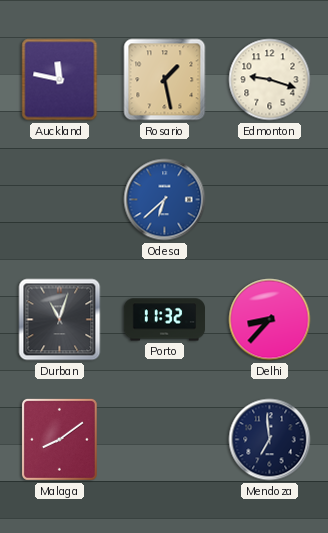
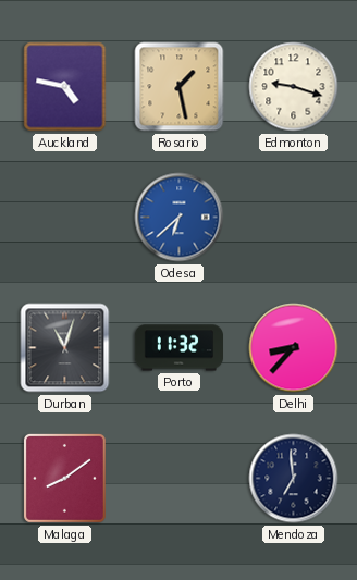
Auckland: 11:47 -> 4:47
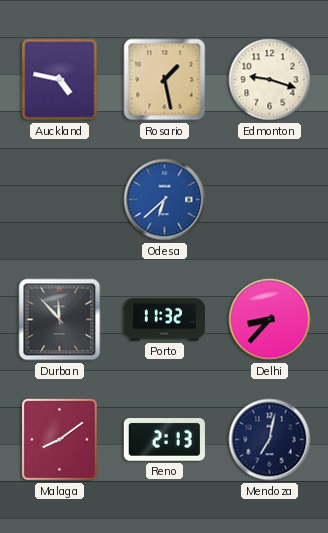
Durban: 11:03 -> 11:53
Reno: none -> 2:13
Mendoza: 6:59 -> 7:02
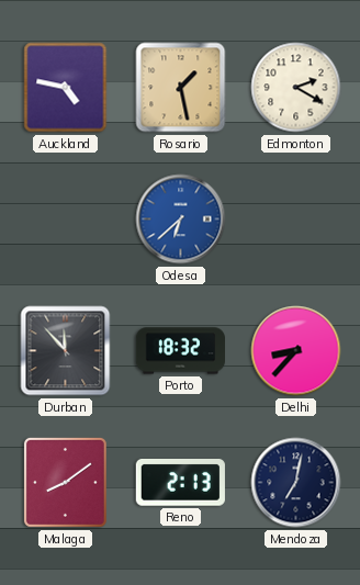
Edmonton: 9:18 -> 2:20
Porto: 11:32 -> 18:32
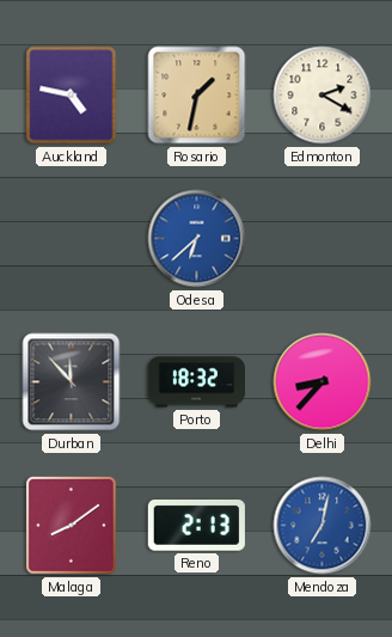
Rosario: 1:28 -> 1:32
Mendoza dial: navy -> blue
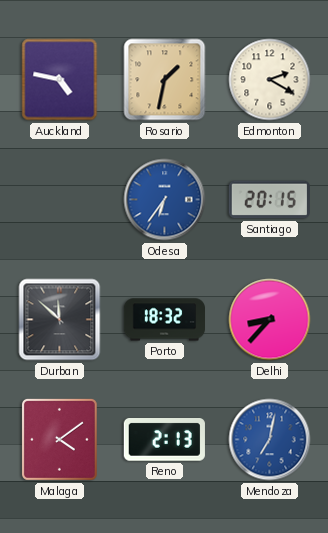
Odesa: 6:38 -> 6:36
Santiago: none -> 20:15
Durban: 11:53 -> 11:52
Malaga: 8:09 -> 4:09
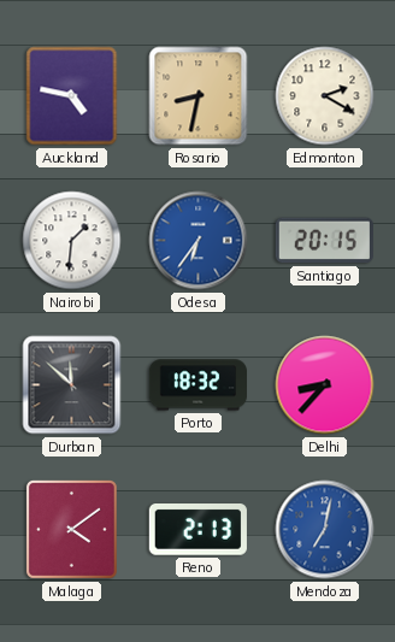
Rosario: 1:32 -> 8:32
Nairobi: none -> 1:31
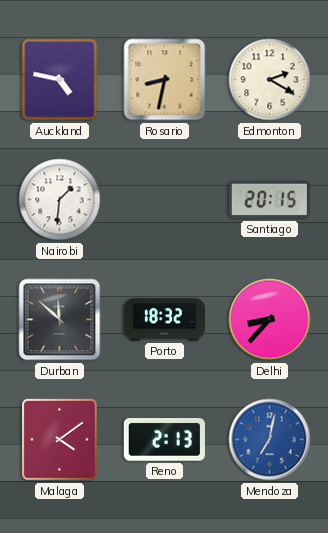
Odesa: 6:36 -> none
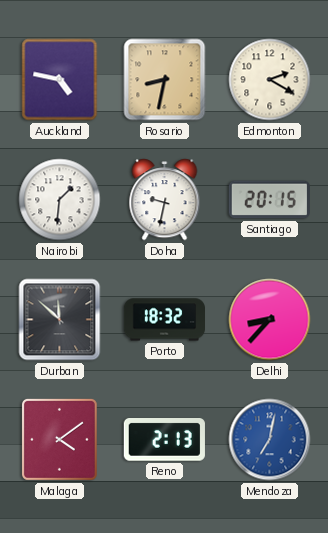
Doha: none -> 9:32
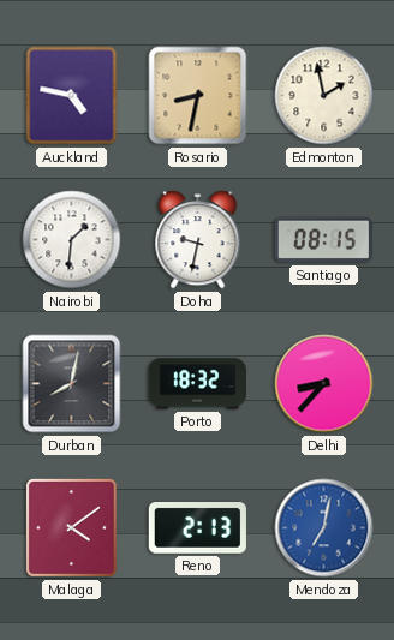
Edmonton: 2:20 -> 1:58
Santiago: 20:15 -> 08:15
Durban: 11:52 -> 8:02
